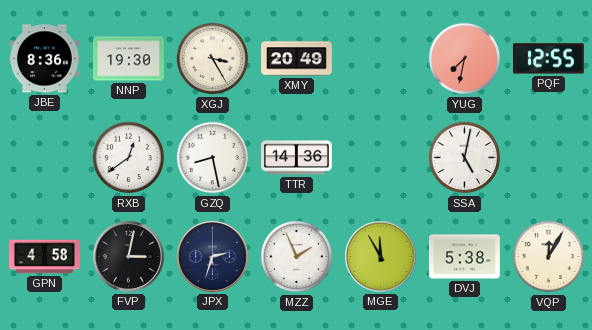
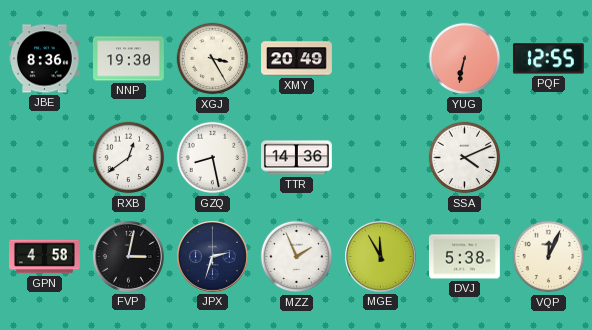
YUG: 7:32 -> 6:32
SSA: 5:02 -> 4:11
VQP: 12:05 -> 12:04
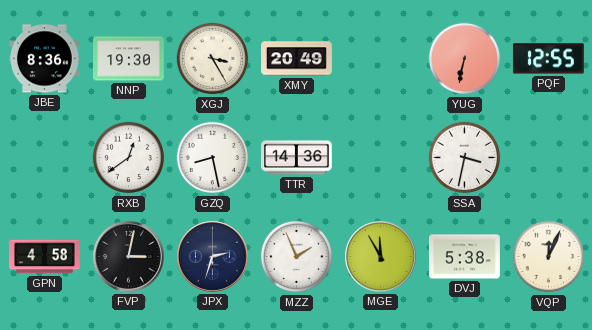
SSA: 4:11 -> 3:32
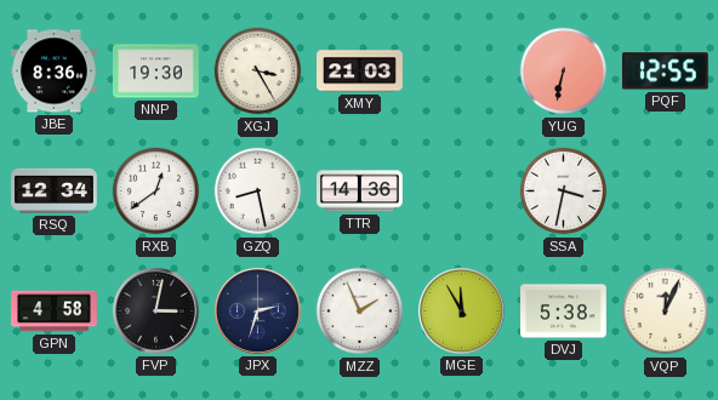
XMY: 20:49 -> 21:03
RSQ: none -> 12:34
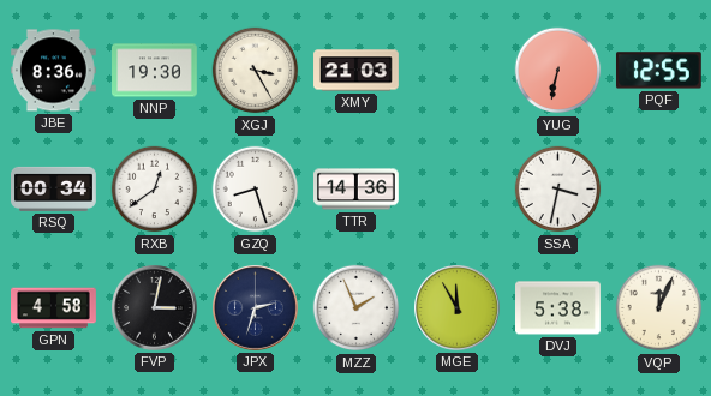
RSQ: 12:34 -> 00:34
GZQ: 8:28 -> 8:27
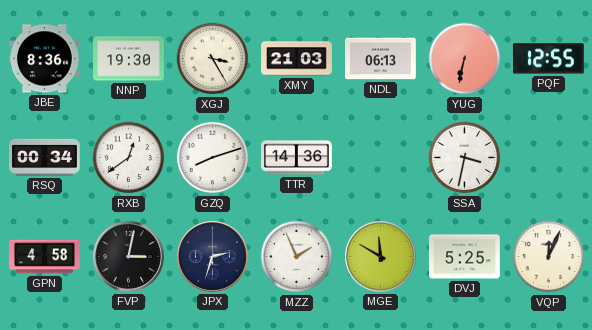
NDL: none -> 06:13
GZQ: 8:27 -> 8:12
MGE: 11:55 -> 11:50
DVJ: 5:38 -> 5:25
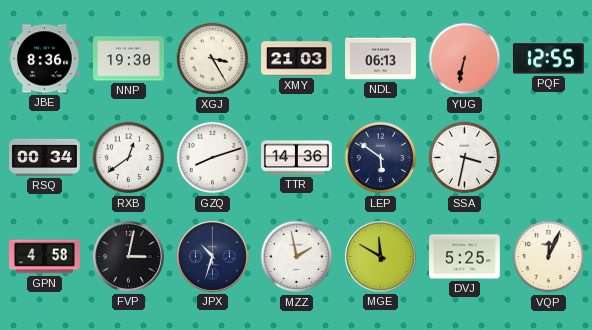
LEP: none -> 5:51
JPX: 2:33 -> 10:33
MZZ: 1:56 -> 1:58
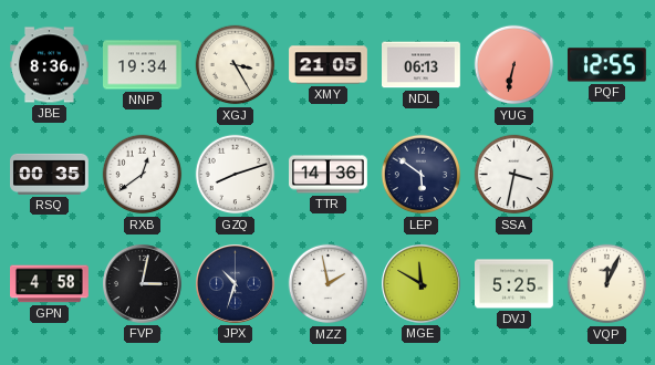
NNP: 19:30 -> 19:34
XMY: 21:03 -> 21:05
RSQ: 00:34 -> 00:35
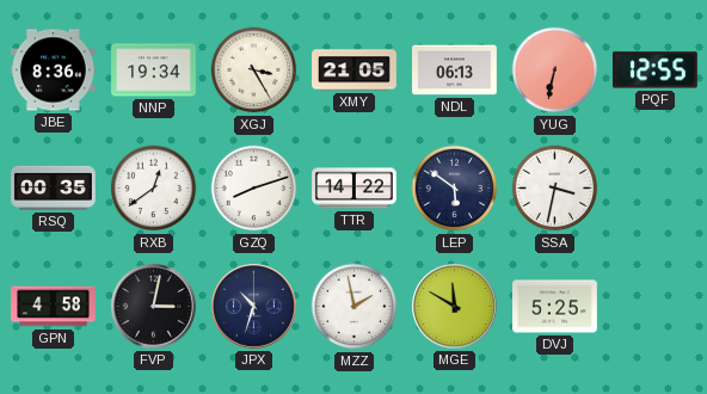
TTR: 14:36 -> 14:22
VQP: 12:04 -> none
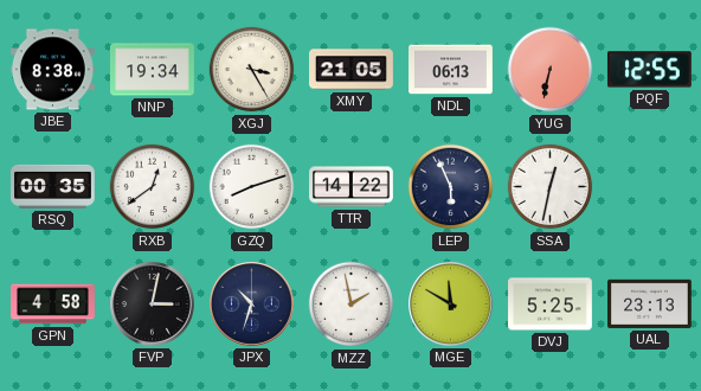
JBE: 8:36 -> 8:38
LEP: 5:51 -> 5:56
SSA: 3:32 -> 12:32
UAL: none -> 23:13
